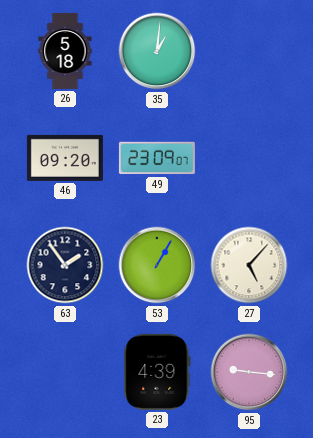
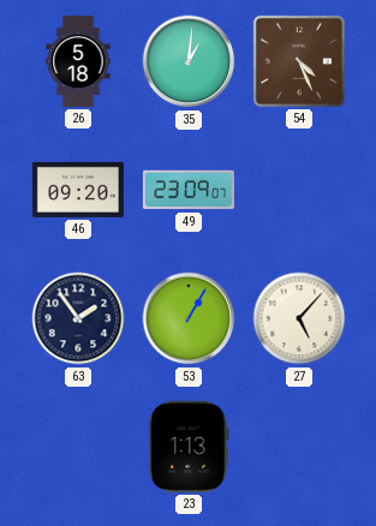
54: none -> 4:26
23: 4:39 -> 1:13
95: 9:16 -> none
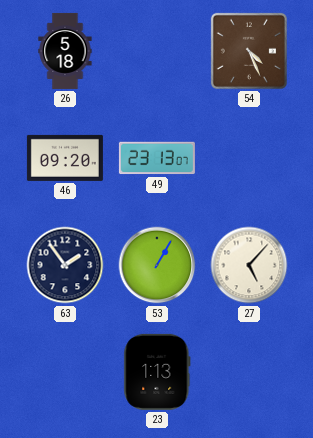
35: 1:01 -> none
49: 23:09 -> 23:13
